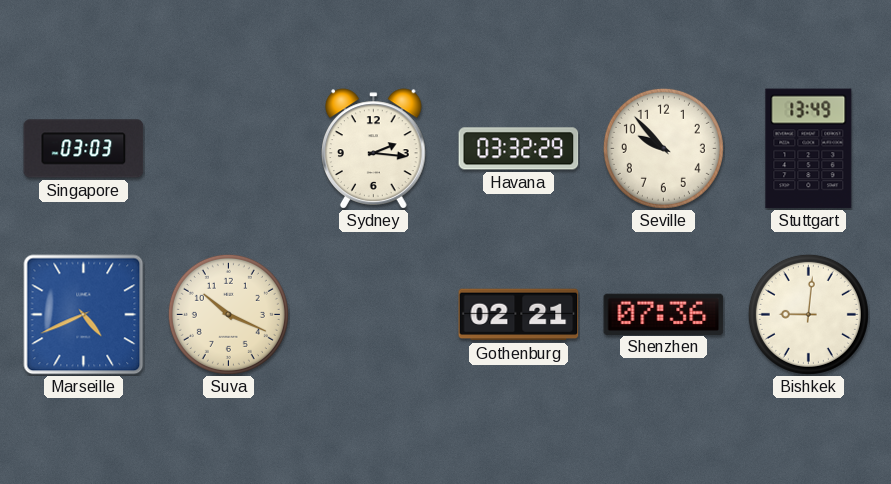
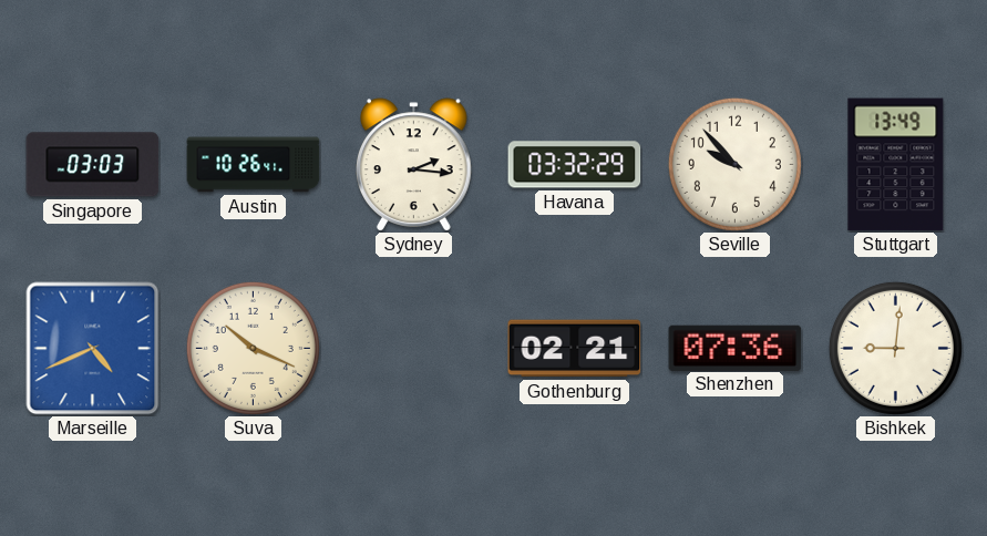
Austin: none -> 10:26
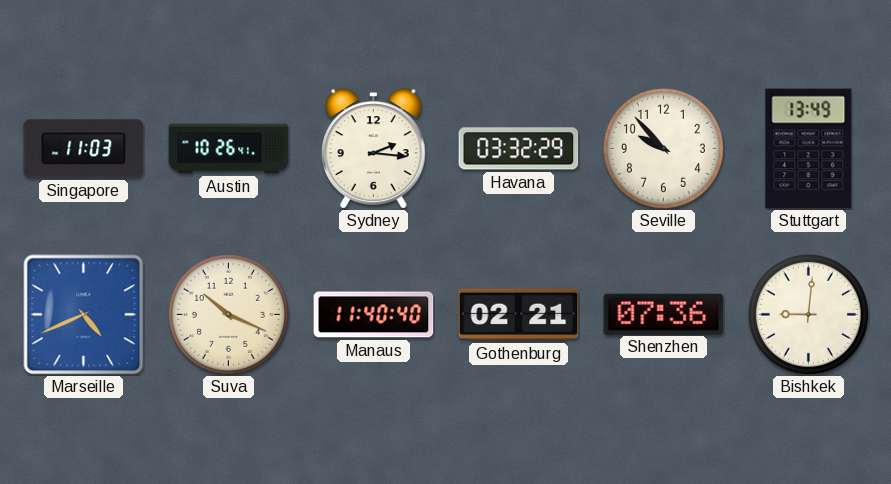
Singapore: 03:03 -> 11:03
Manaus: none -> 11:40
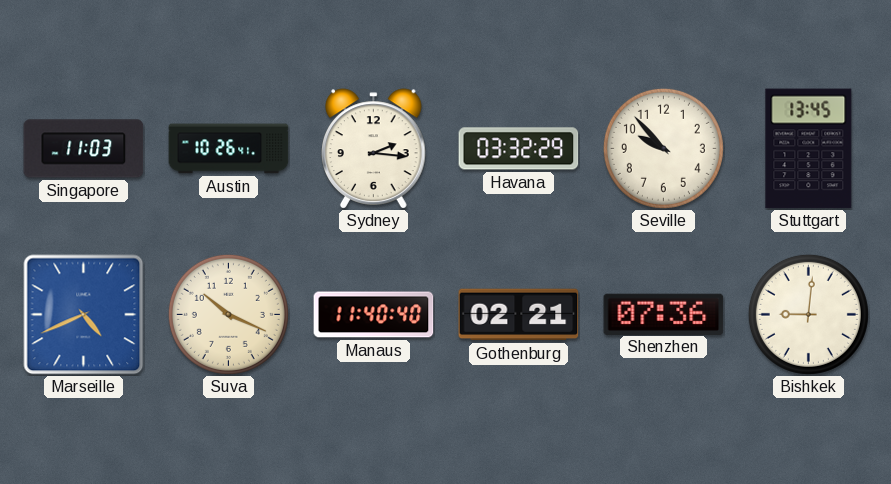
Stuttgart: 13:49 -> 13:45
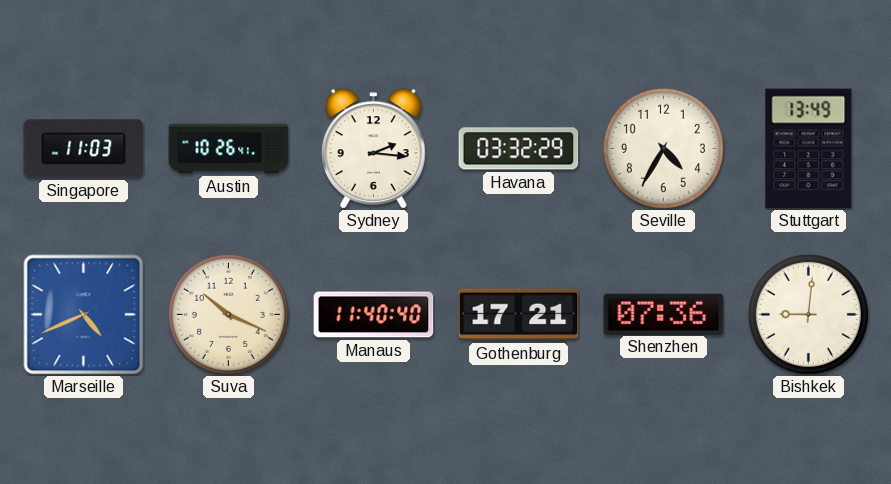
Seville: 9:53 -> 4:35
Stuttgart: 13:45 -> 13:49
Gothenburg: 02:21 -> 17:21
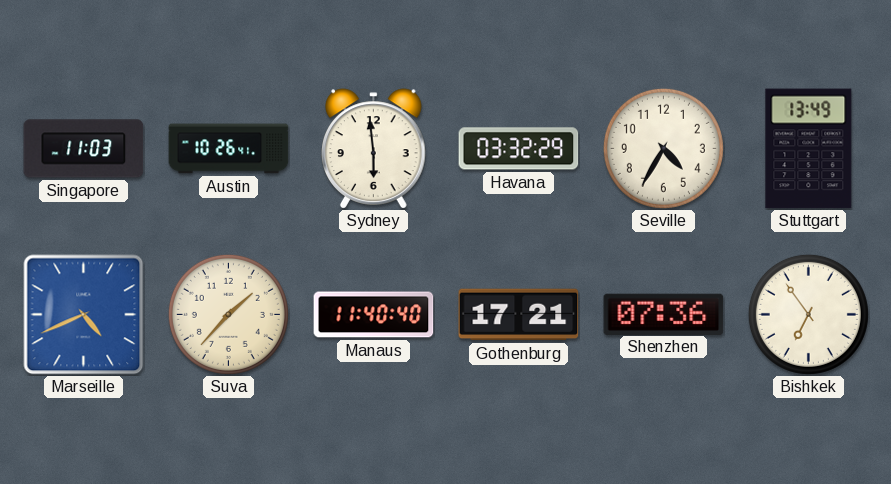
Sydney: 2:16 -> 5:59
Suva: 10:19 -> 1:37
Bishkek: 9:01 -> 6:54
